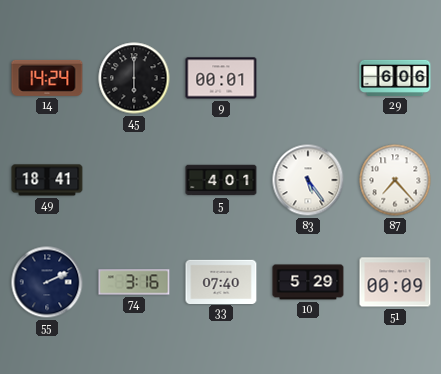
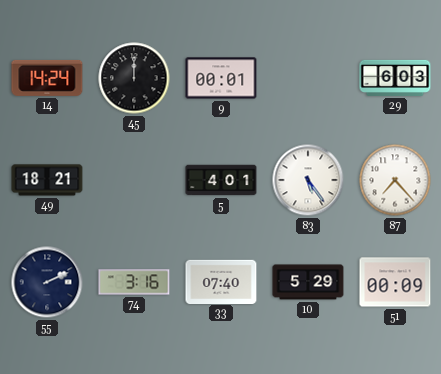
45: 6:00 -> 12:00
29: 6:06 -> 6:03
49: 18:41 -> 18:21
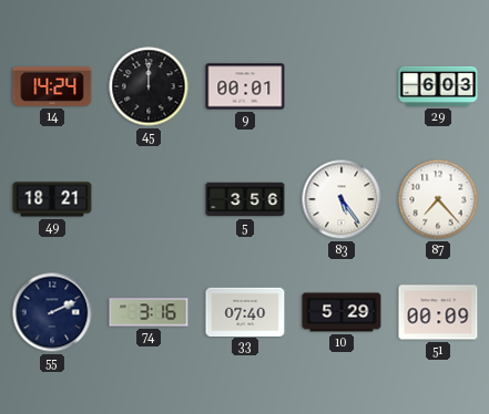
5: 4:01 -> 3:56
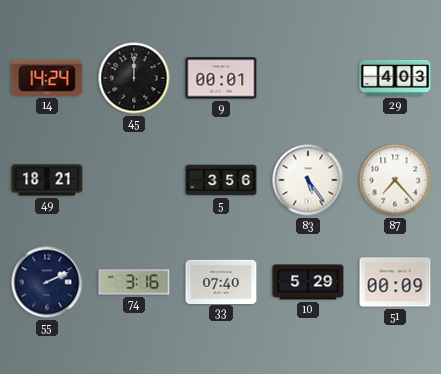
29: 6:03 -> 4:03
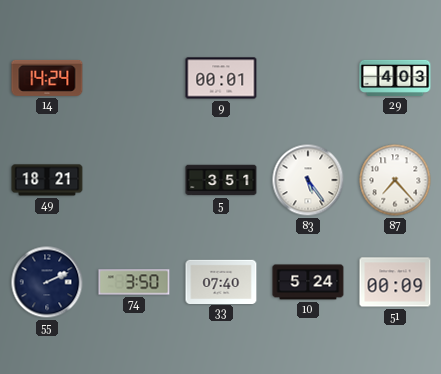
45: 12:00 -> none
5: 3:56 -> 3:51
74: 3:16 -> 3:50
10: 5:29 -> 5:24
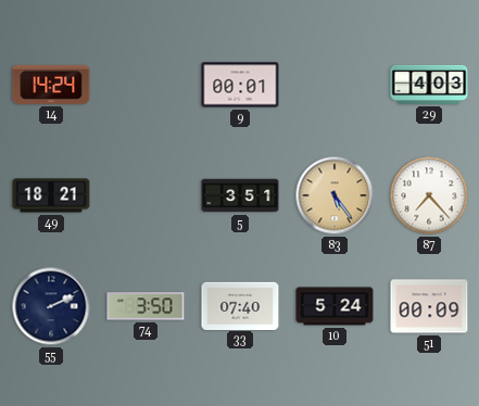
83 dial: white -> champagne
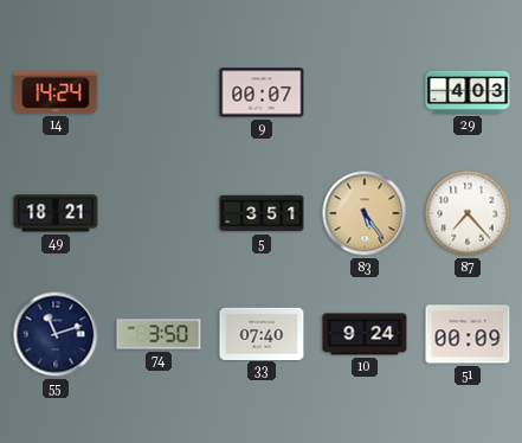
9: 00:01 -> 00:07
55: 2:11 -> 11:12
10: 5:24 -> 9:24
